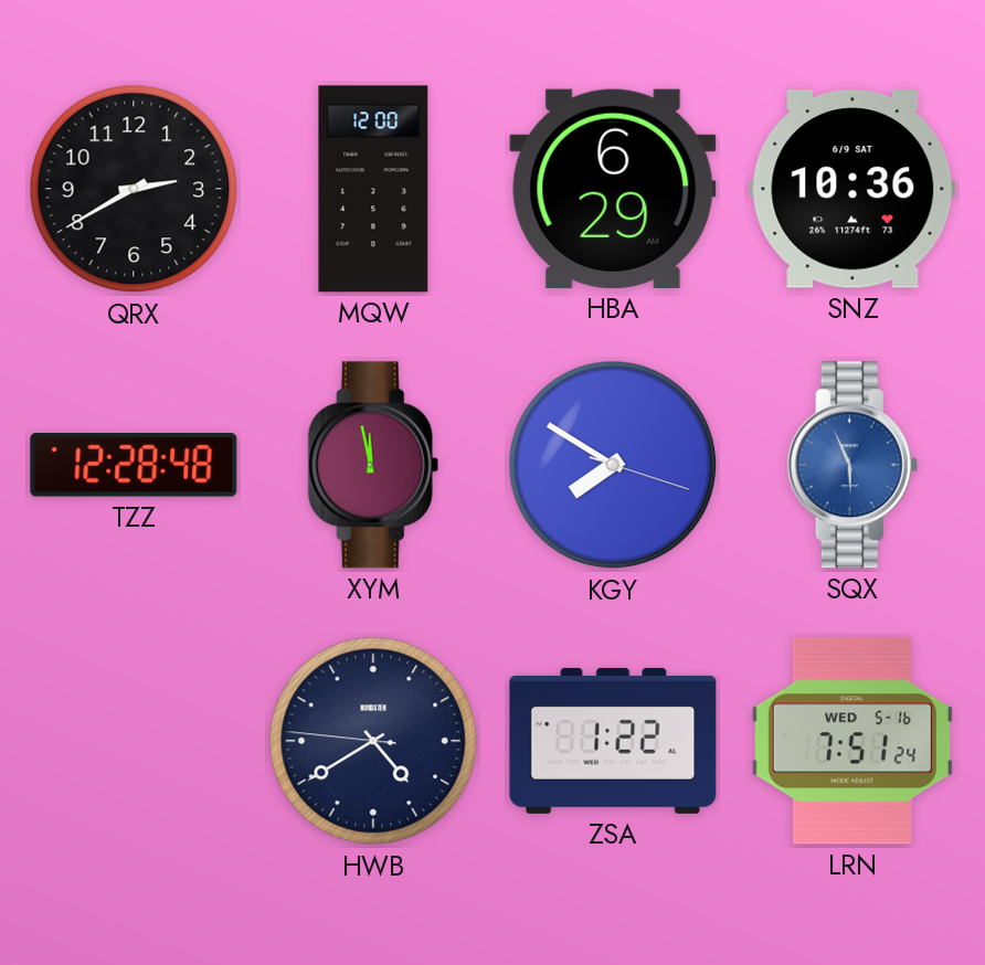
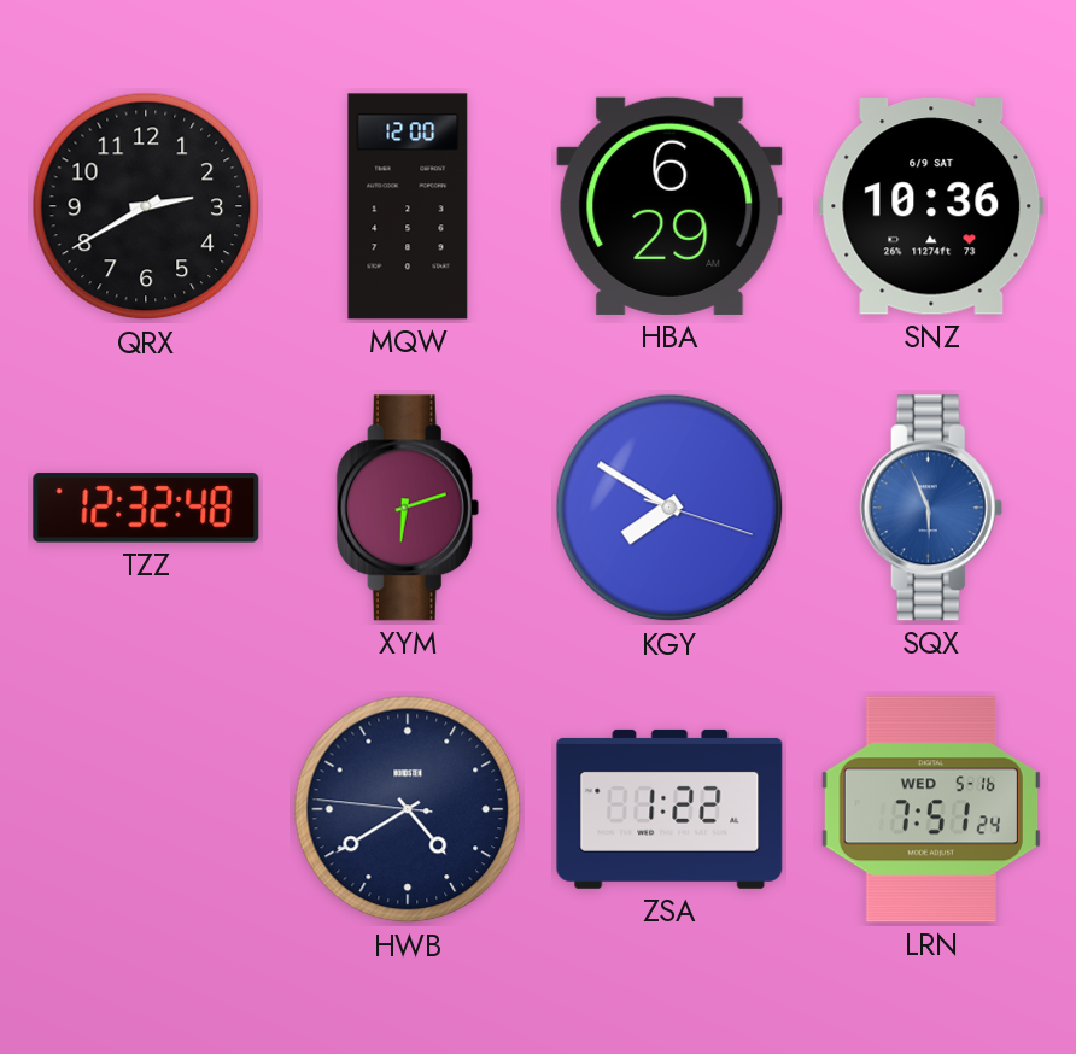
TZZ: 12:28 -> 12:32
XYM: 11:58 -> 6:12
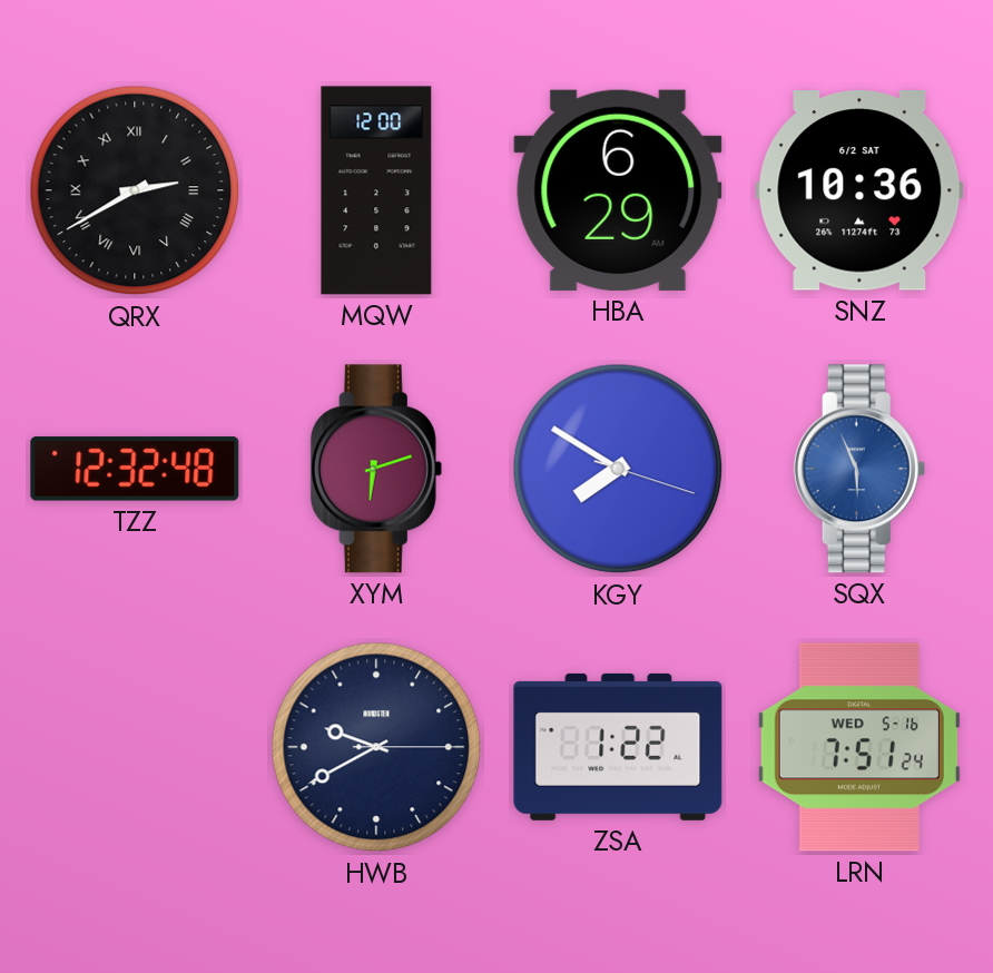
QRX numerals: Arabic -> Roman
SNZ date: 6/9 SAT -> 6/2 SAT
HWB: 4:39 -> 9:40
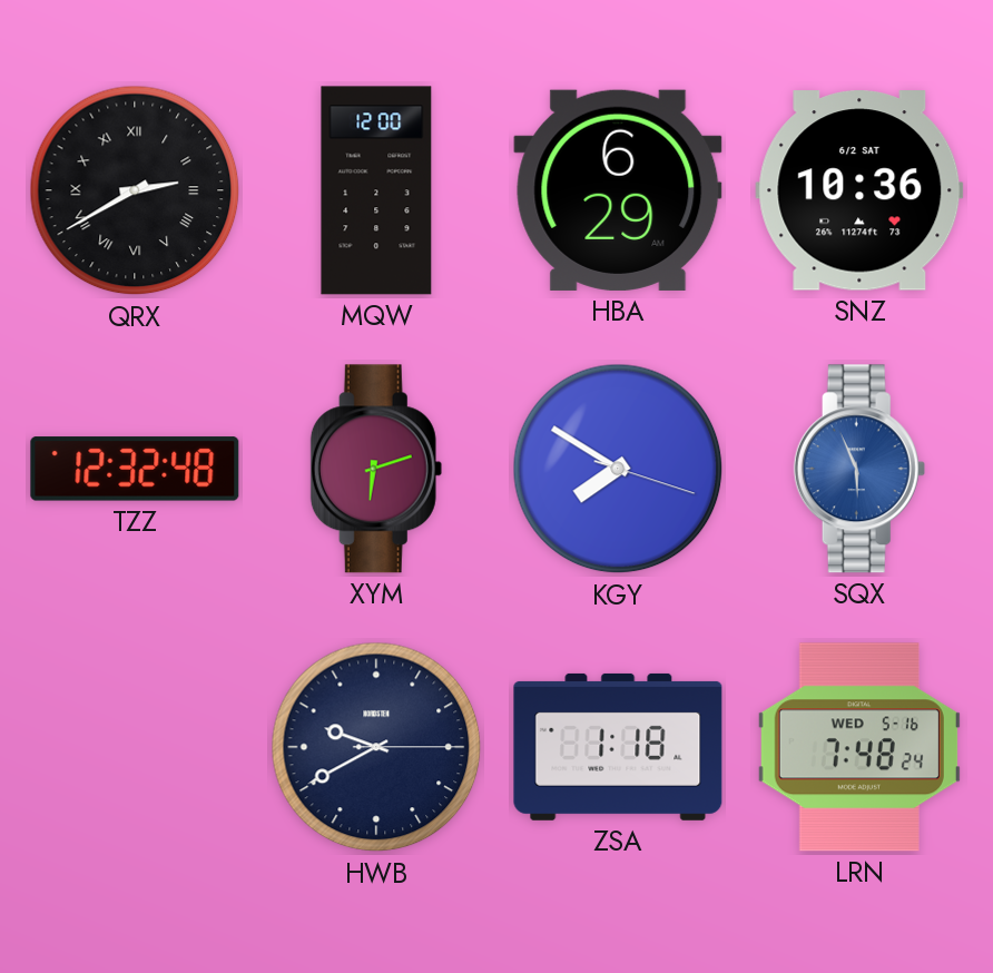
ZSA: 1:22 -> 1:18
LRN: 7:51 -> 7:48
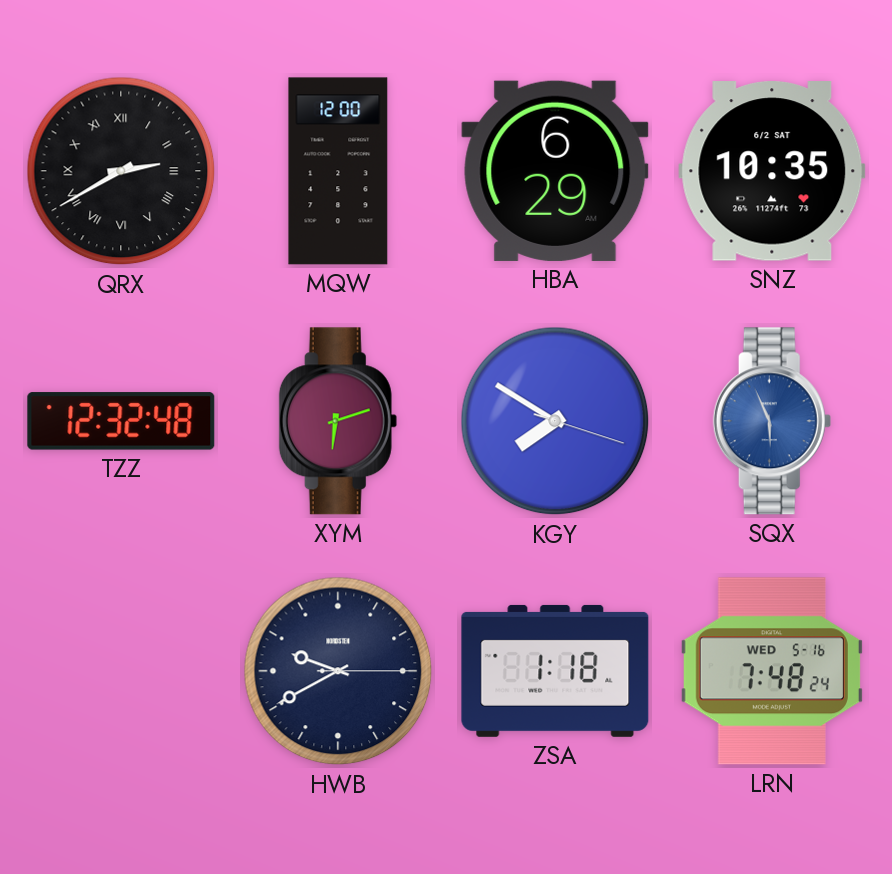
SNZ: 10:36 -> 10:35
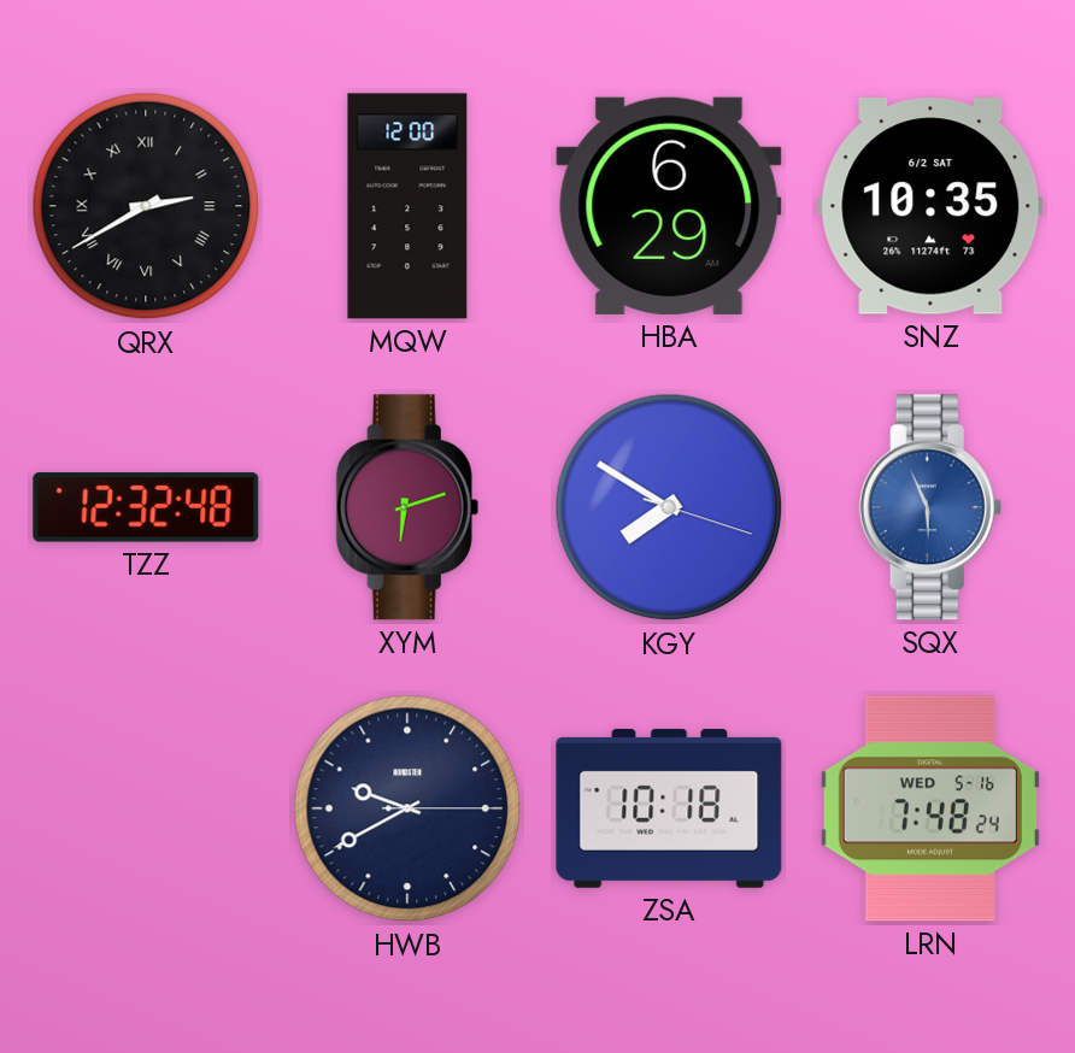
ZSA: 1:18 -> 10:18
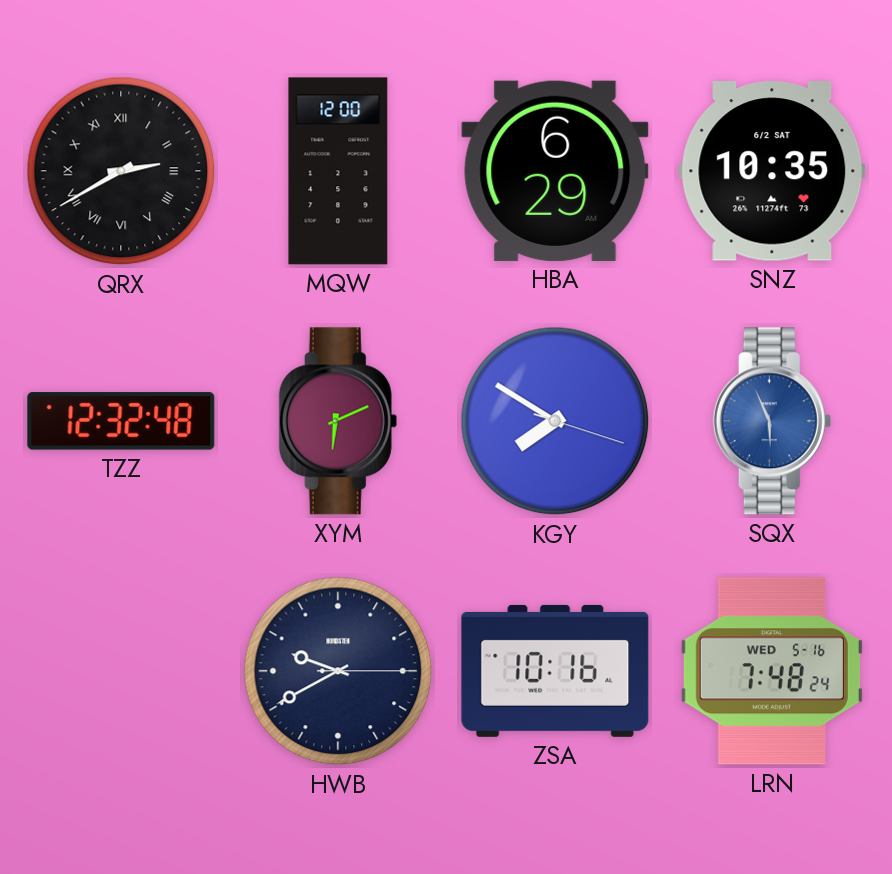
XYM: 6:12 -> 6:11
ZSA: 10:18 -> 10:16
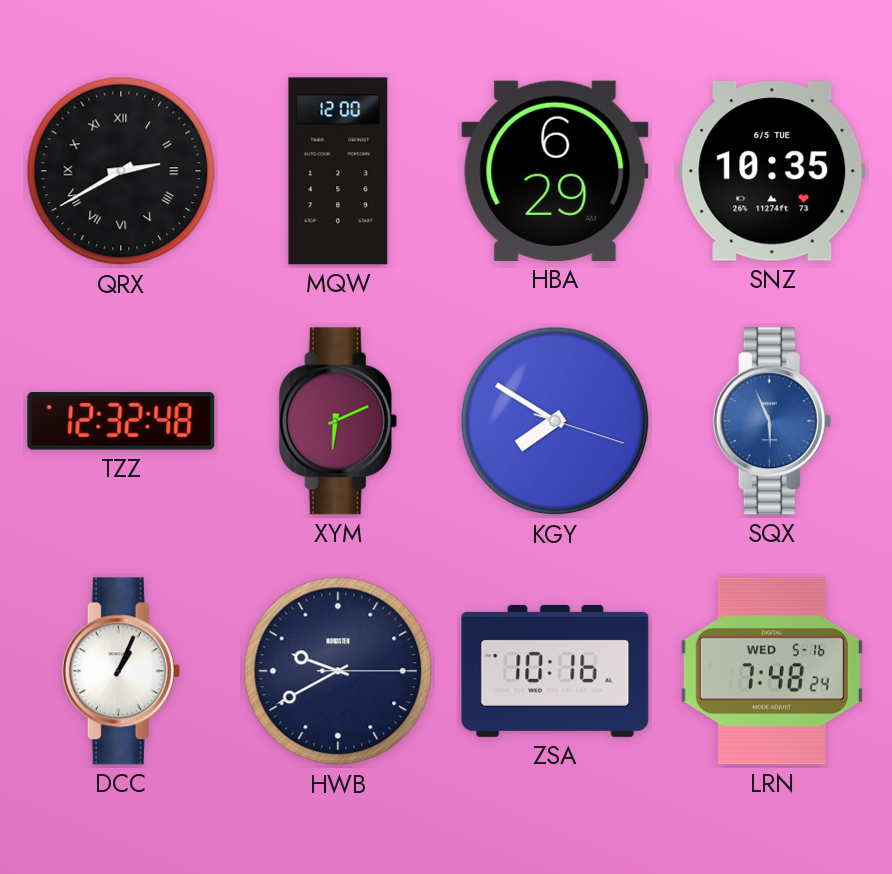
SNZ date: 6/2 SAT -> 6/5 TUE
DCC: none -> 1:04
